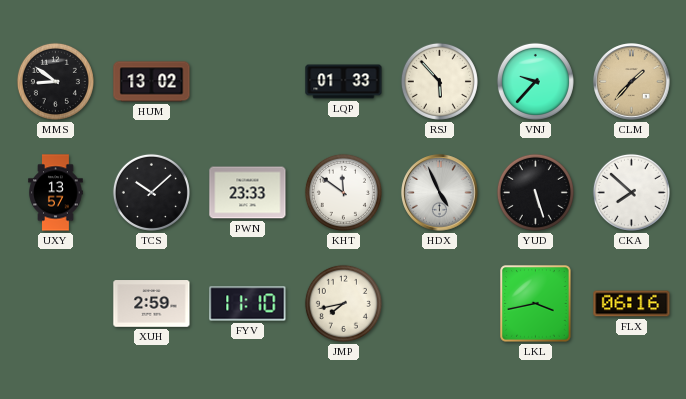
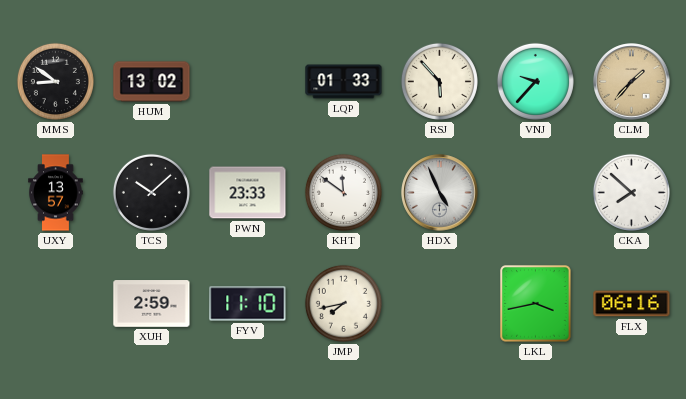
YUD: 5:27 -> none
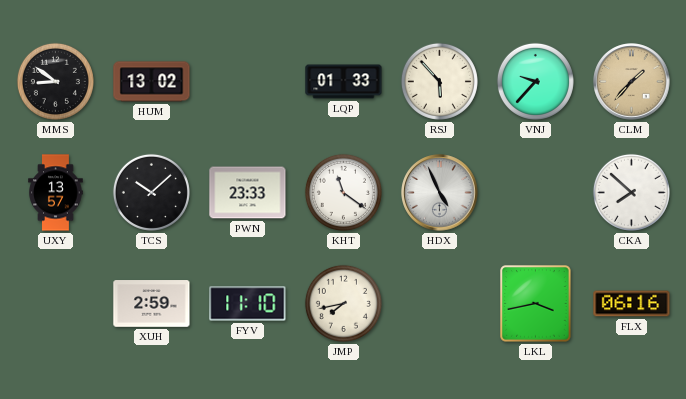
KHT: 11:51 -> 11:21
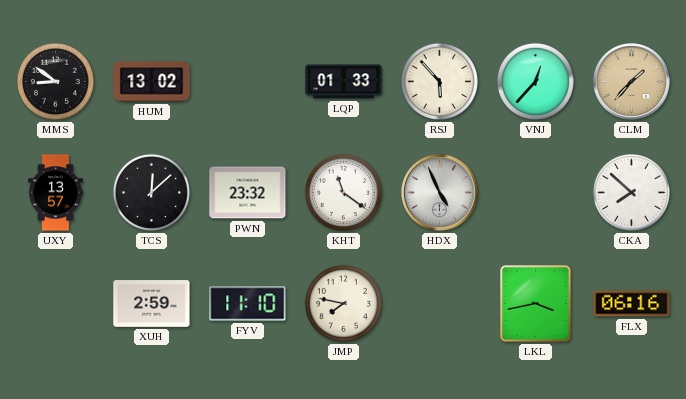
VNJ: 9:37 -> 12:37
TCS: 10:08 -> 12:08
PWN: 23:33 -> 23:32
JMP: 7:43 -> 7:47
